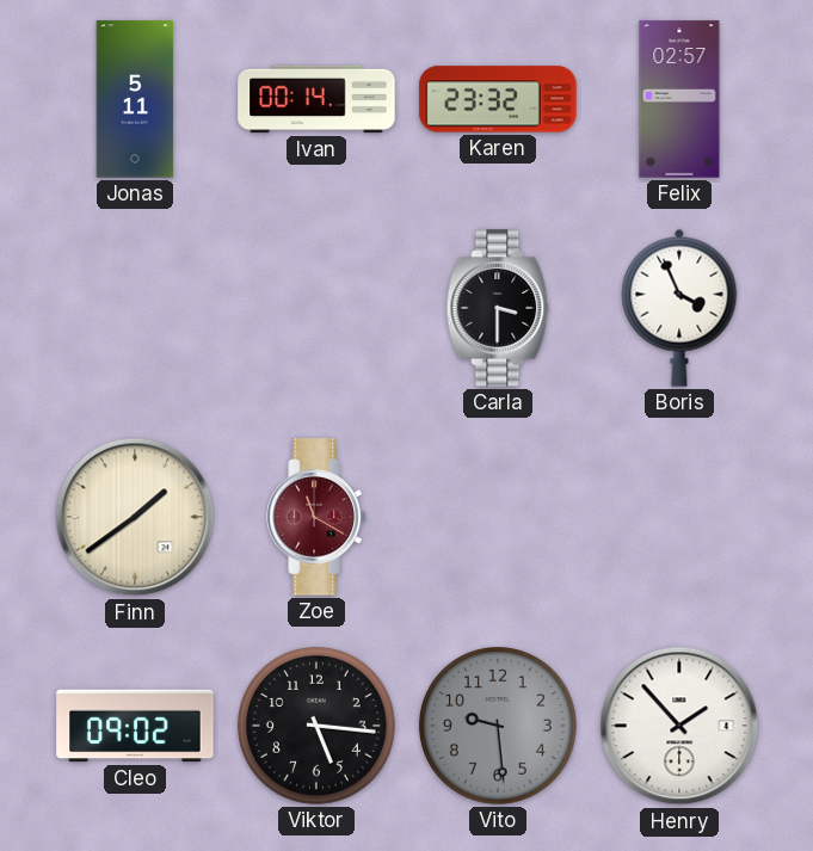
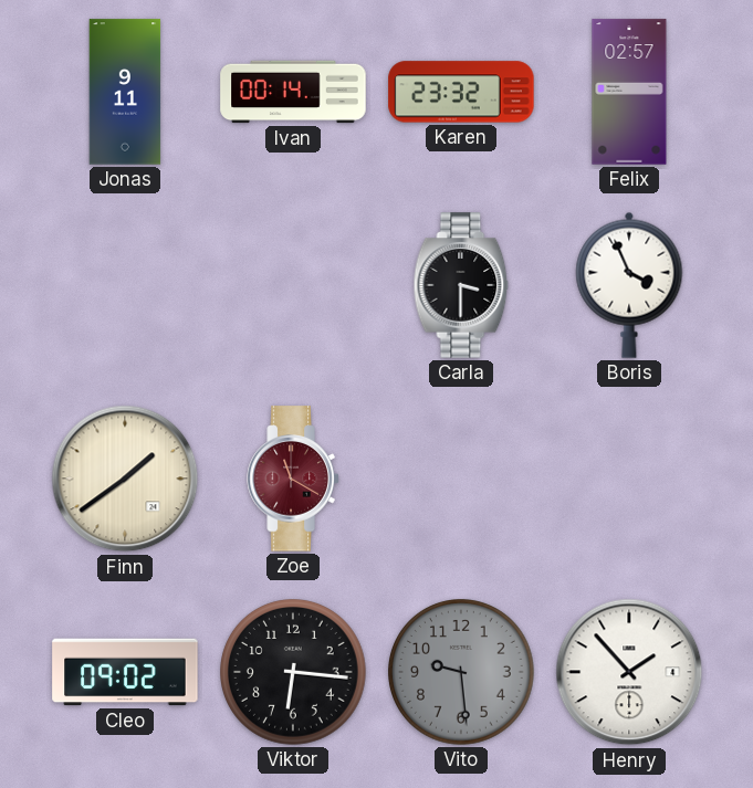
Jonas: 5:11 -> 9:11
Viktor: 5:16 -> 6:16
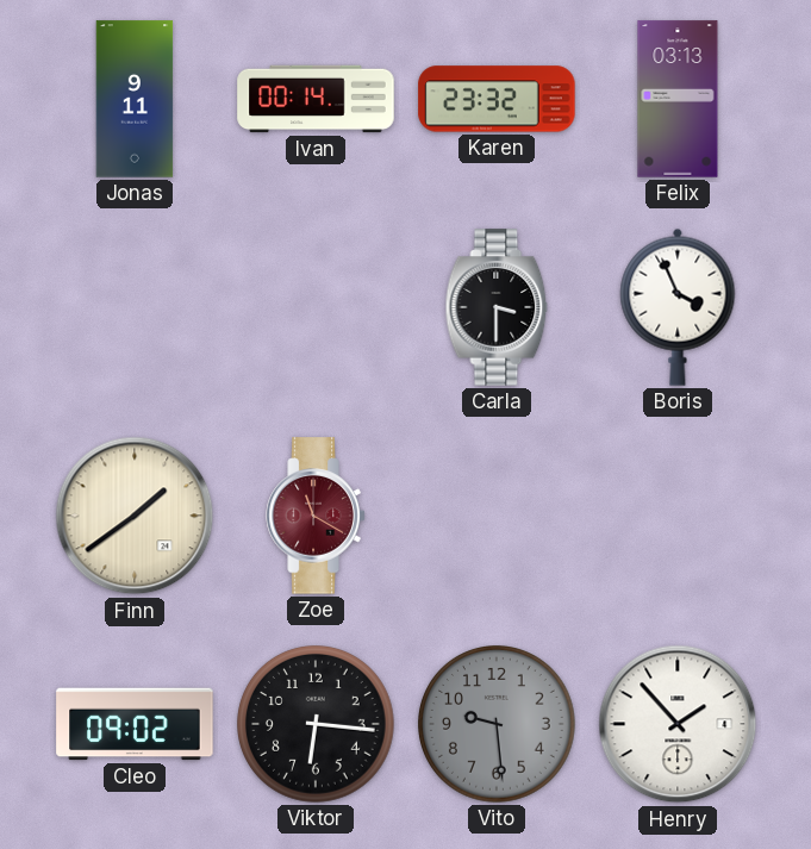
Felix: 02:57 -> 03:13
